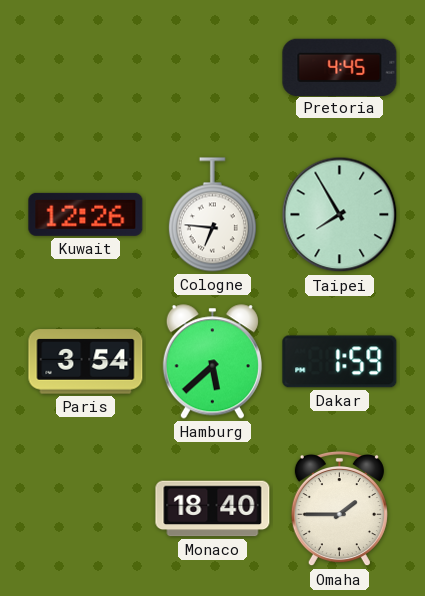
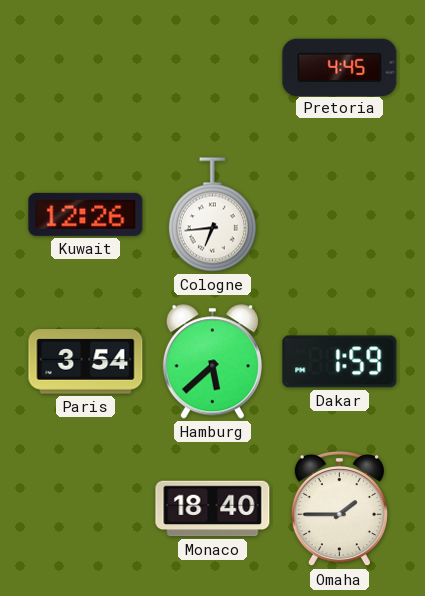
Cologne: 6:46 -> 6:44
Taipei: 7:55 -> none
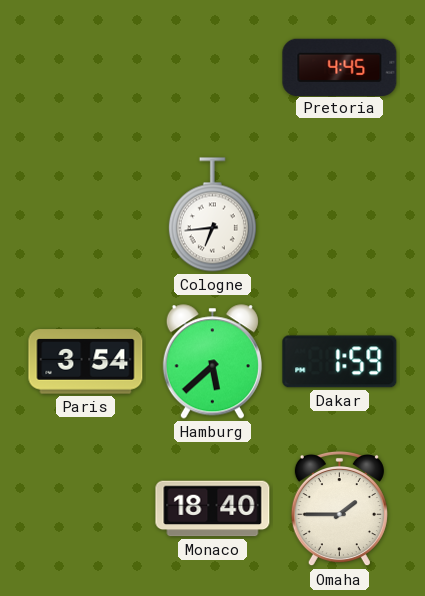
Kuwait: 12:26 -> none
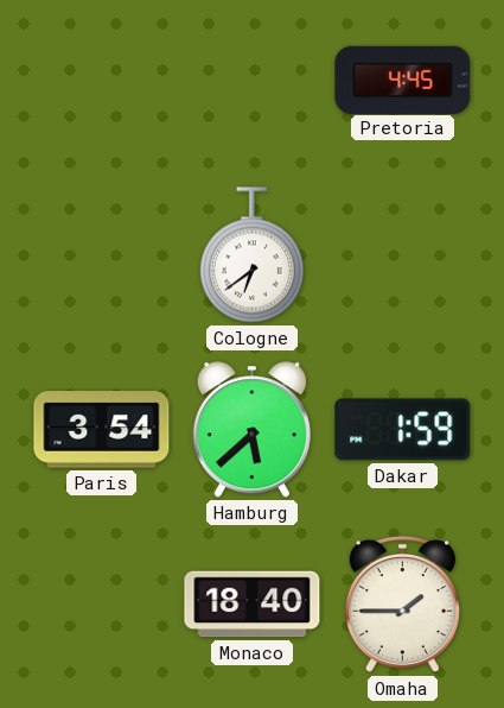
Cologne: 6:44 -> 6:39
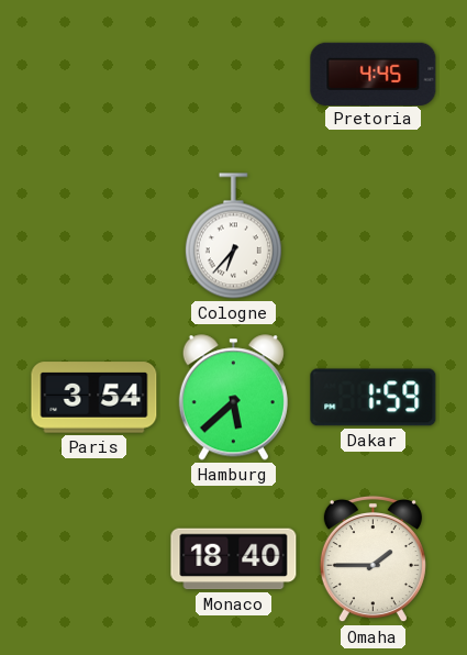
Cologne: 6:39 -> 6:37
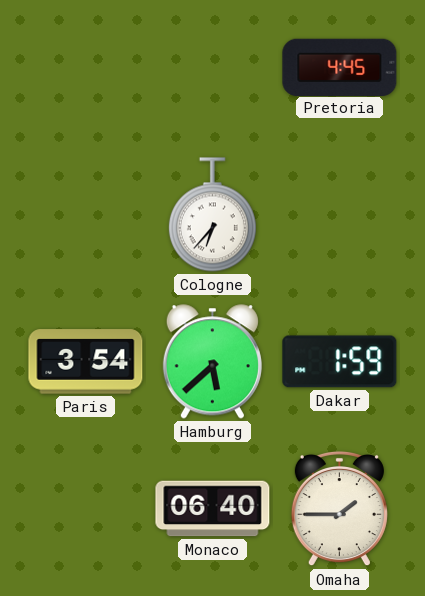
Monaco: 18:40 -> 06:40
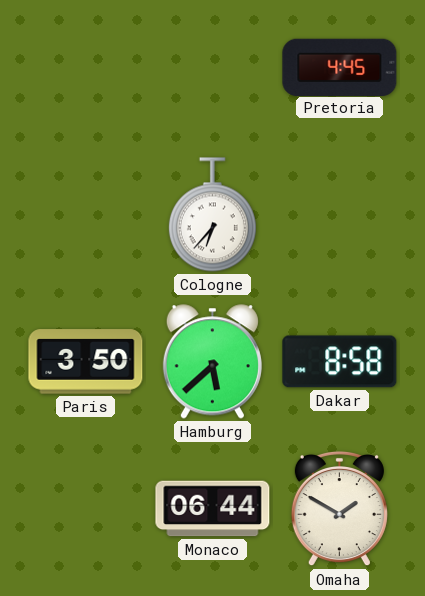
Paris: 3:54 -> 3:50
Dakar: 1:59 -> 8:58
Monaco: 06:40 -> 06:44
Omaha: 1:45 -> 1:50
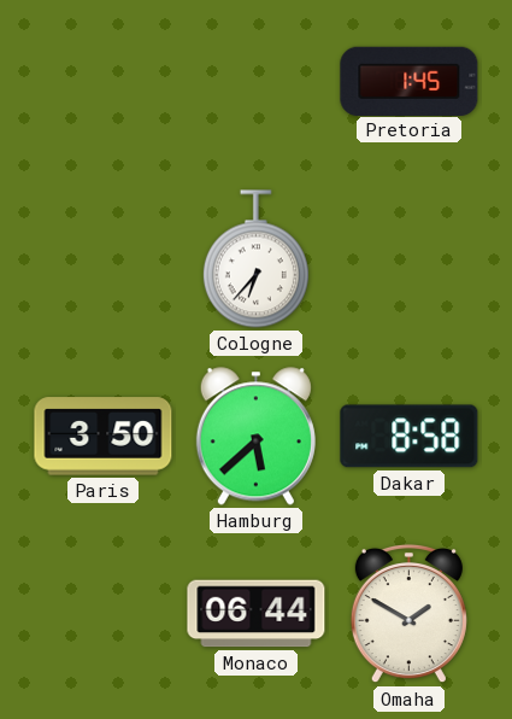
Pretoria: 4:45 -> 1:45
